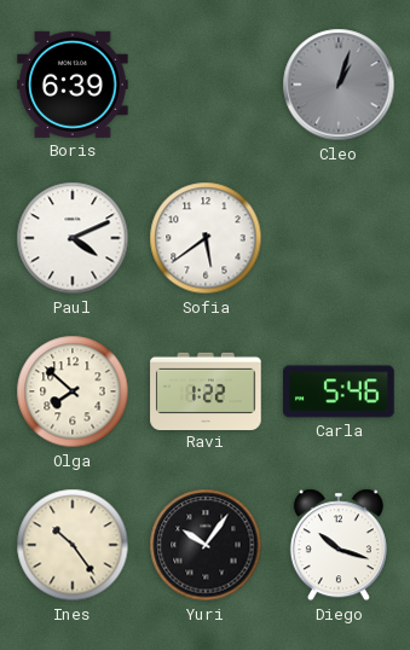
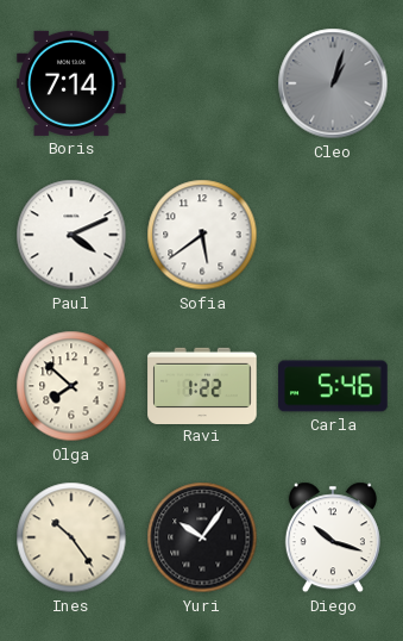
Boris: 6:39 -> 7:14
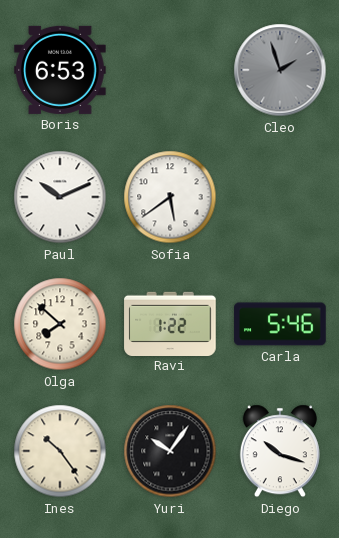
Boris: 7:14 -> 6:53
Cleo: 1:03 -> 1:57
Paul: 4:11 -> 10:11
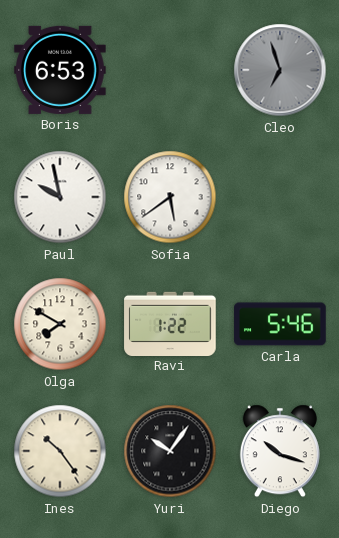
Cleo: 1:57 -> 6:57
Paul: 10:11 -> 9:58
Olga: 7:52 -> 7:50
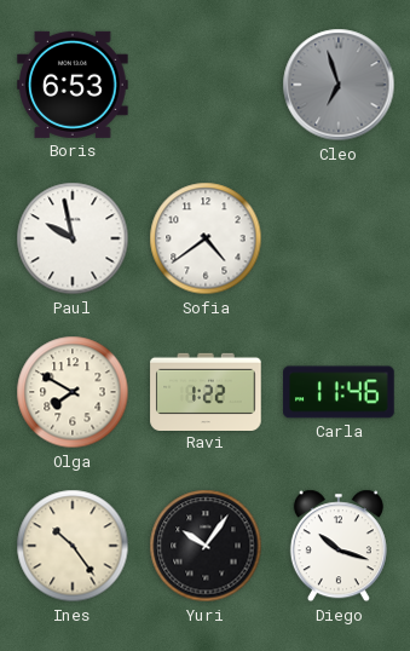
Sofia: 5:39 -> 4:39
Carla: 5:46 -> 11:46
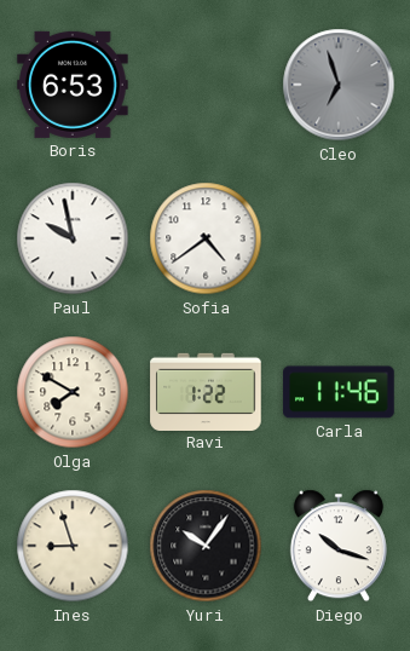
Ines: 10:24 -> 8:57
